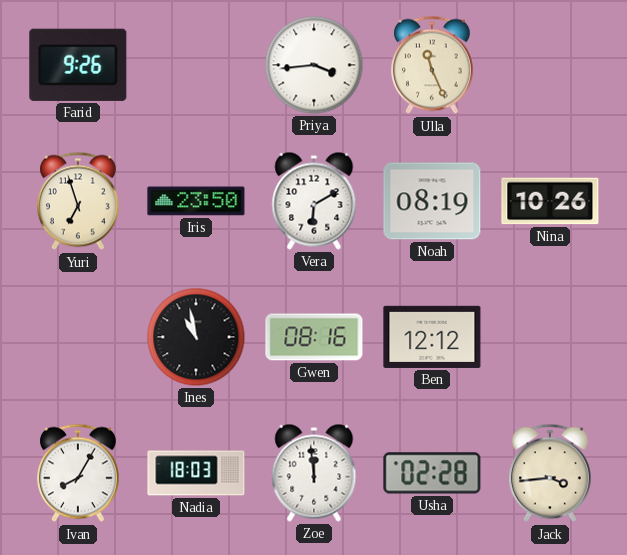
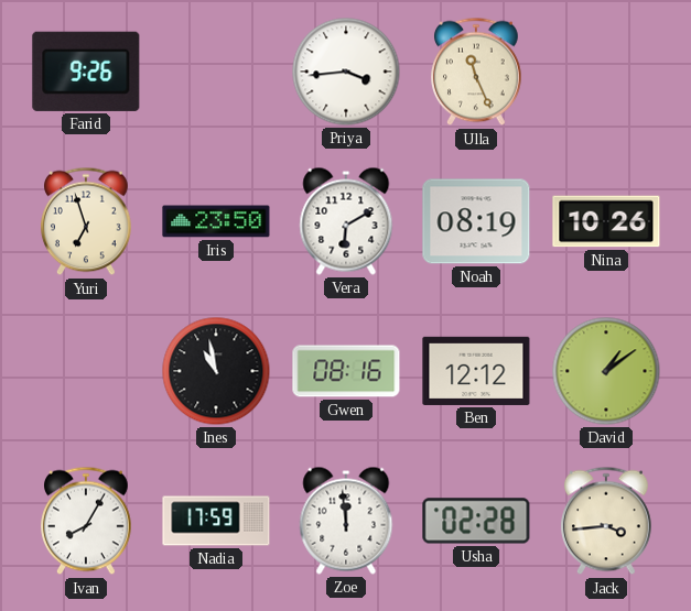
David: none -> 1:09
Nadia: 18:03 -> 17:59
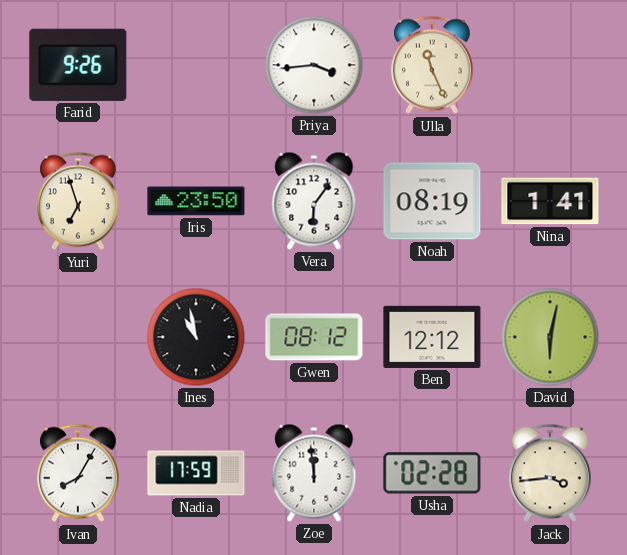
Vera: 6:10 -> 6:06
Nina: 10:26 -> 1:41
Gwen: 08:16 -> 08:12
David: 1:09 -> 6:02
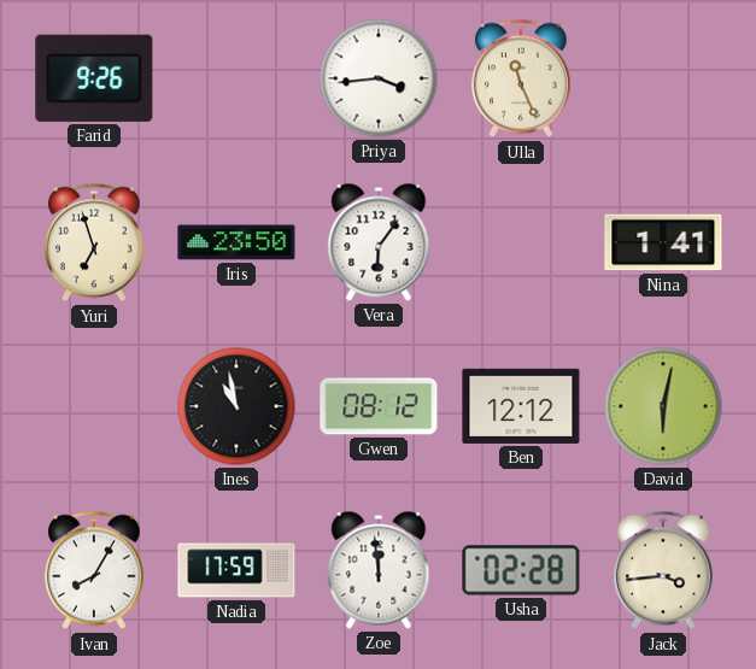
Noah: 08:19 -> none
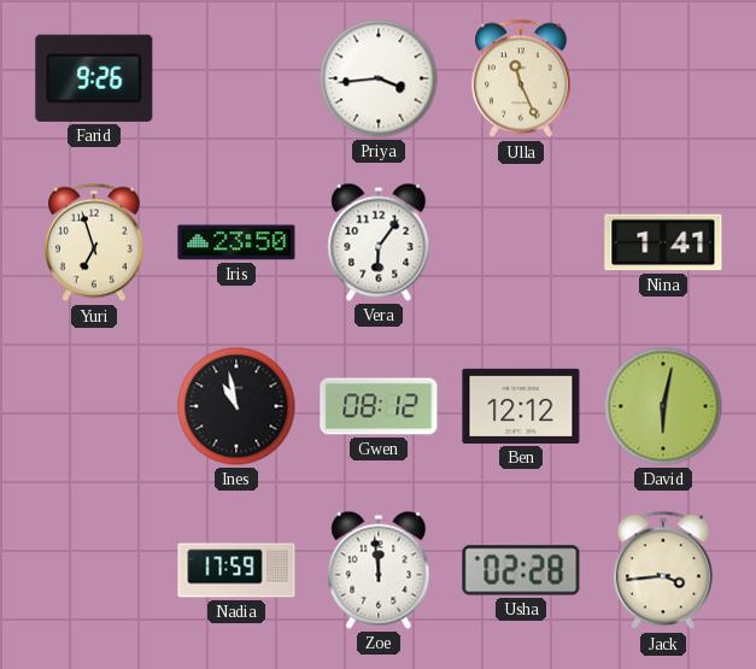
Ivan: 8:05 -> none
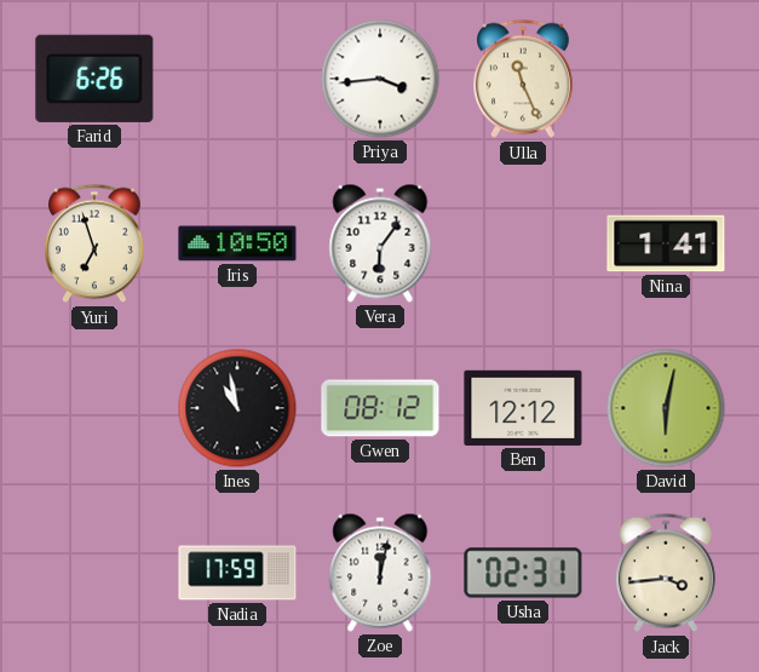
Farid: 9:26 -> 6:26
Iris: 23:50 -> 10:50
Zoe: 11:59 -> 12:02
Usha: 02:28 -> 02:31
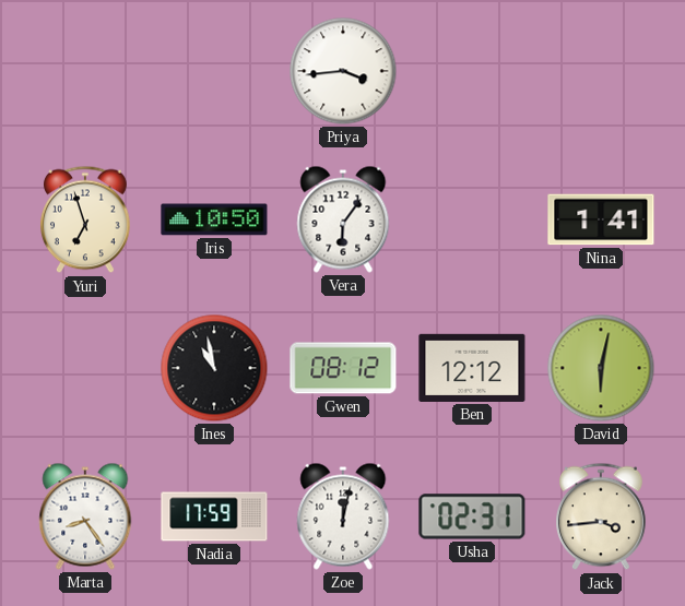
Farid: 6:26 -> none
Ulla: 11:26 -> none
Marta: none -> 8:24
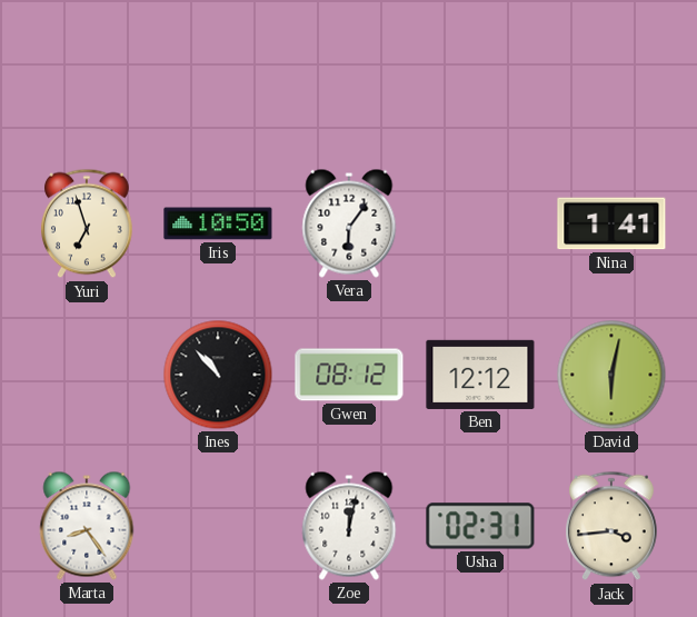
Priya: 3:44 -> none
Ines: 10:58 -> 10:53
Nadia: 17:59 -> none
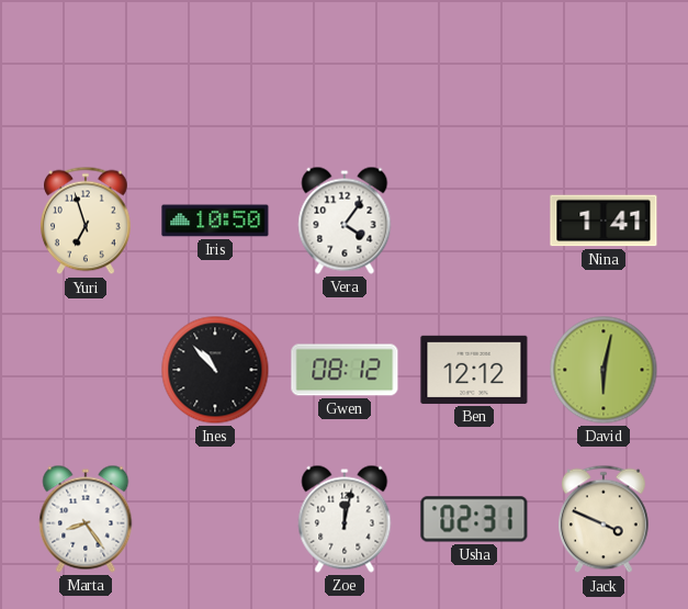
Vera: 6:06 -> 4:06
Jack: 3:44 -> 3:49
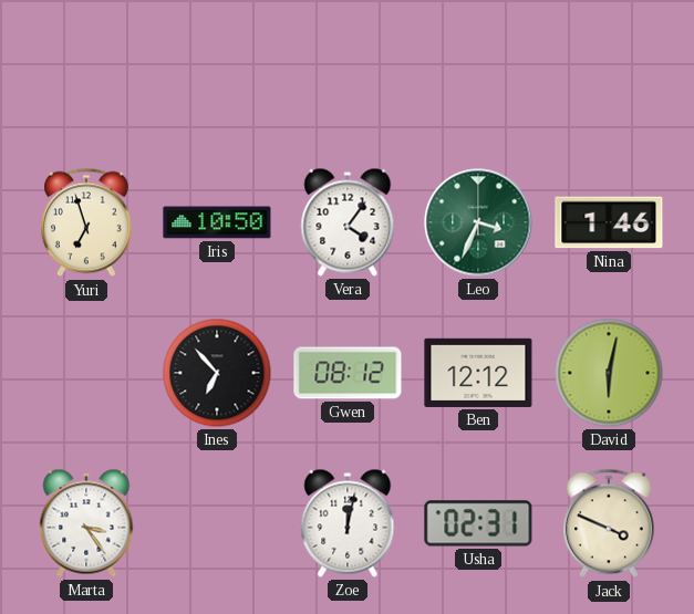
Leo: none -> 3:34
Nina: 1:41 -> 1:46
Ines: 10:53 -> 6:53
Marta: 8:24 -> 3:24
